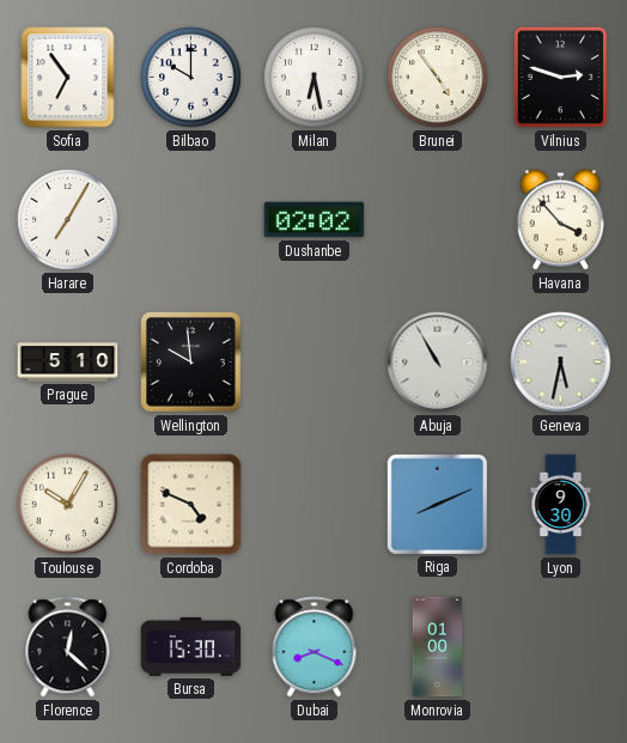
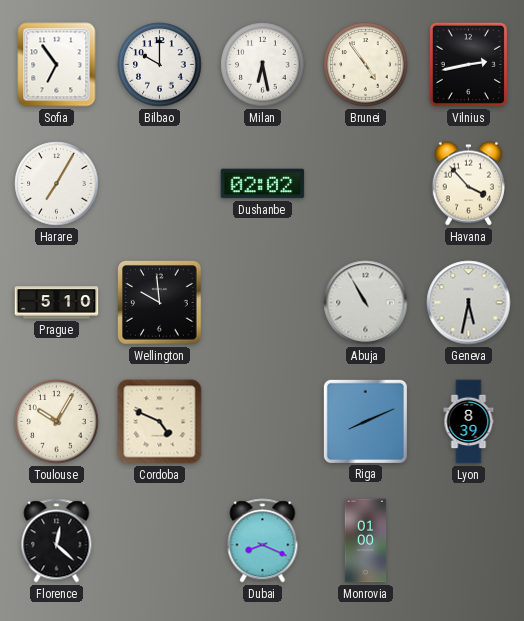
Vilnius: 2:48 -> 2:43
Lyon: 9:30 -> 8:39
Bursa: 15:30 -> none
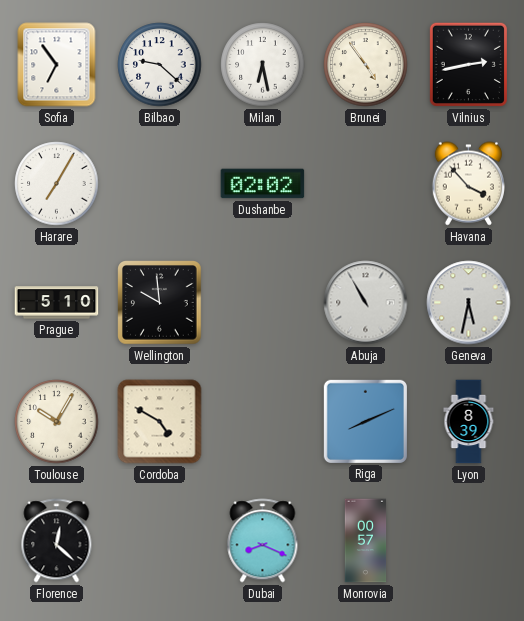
Bilbao: 10:00 -> 9:22
Cordoba: 4:49 -> 4:50
Monrovia: 01:00 -> 00:57
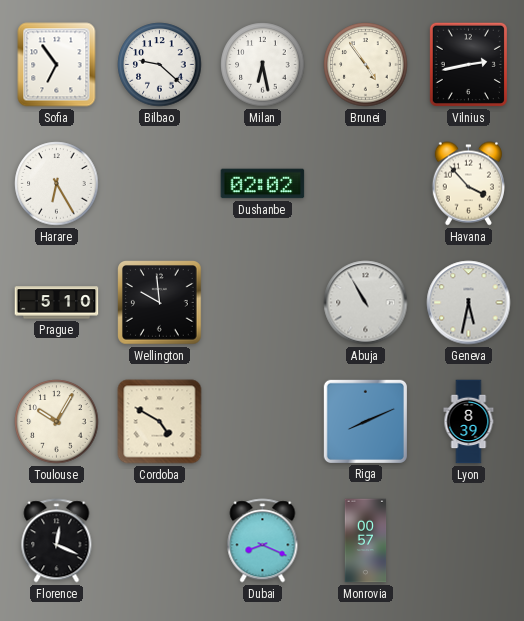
Harare: 7:05 -> 6:25
Florence: 12:22 -> 12:19
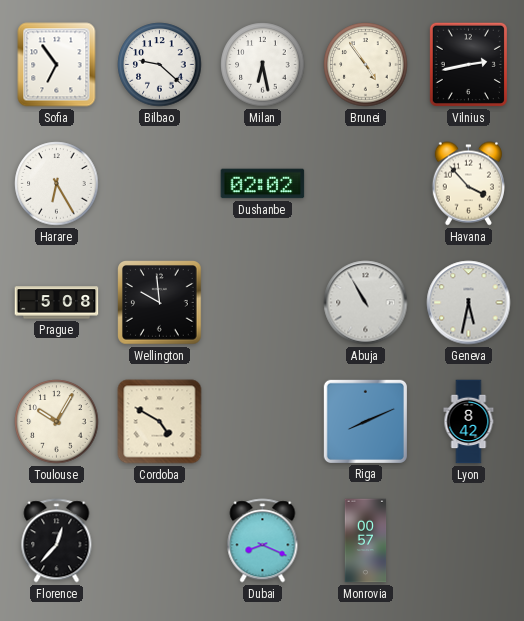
Prague: 5:10 -> 5:08
Lyon: 8:39 -> 8:42
Florence: 12:19 -> 12:37
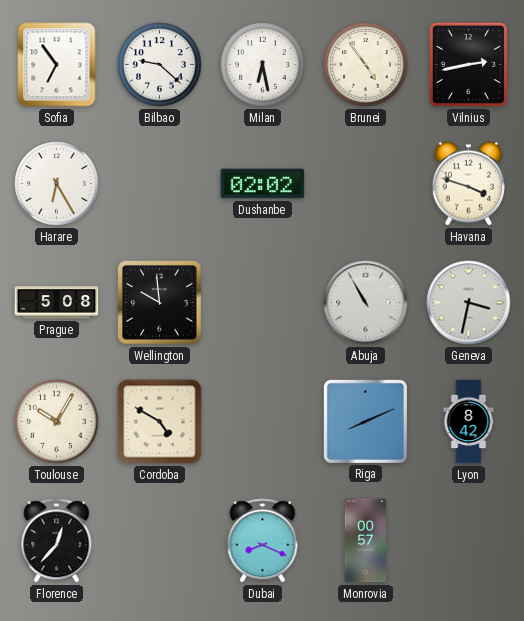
Havana: 3:53 -> 3:48
Geneva: 5:32 -> 3:32
